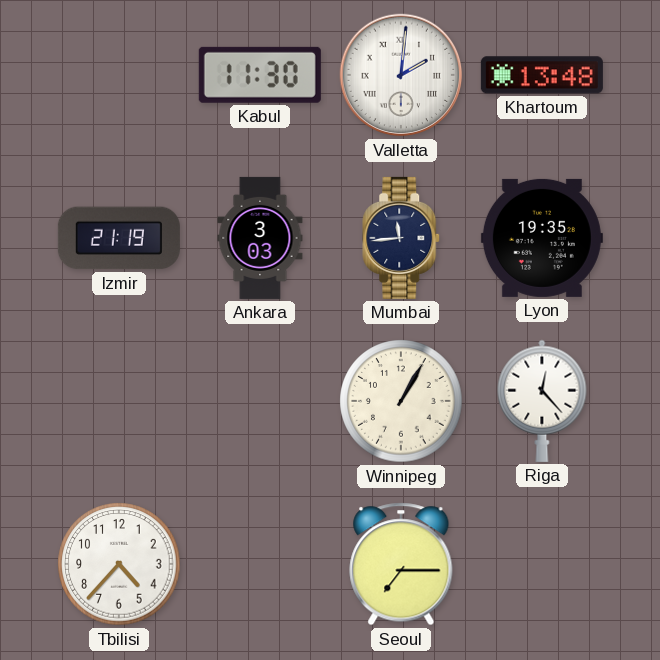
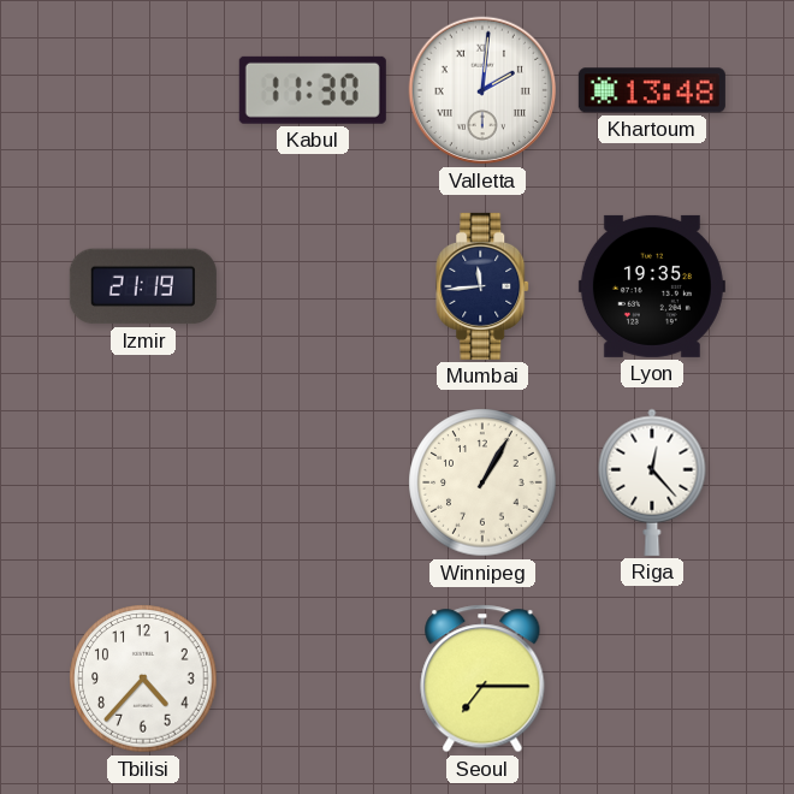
Ankara: 3:03 -> none
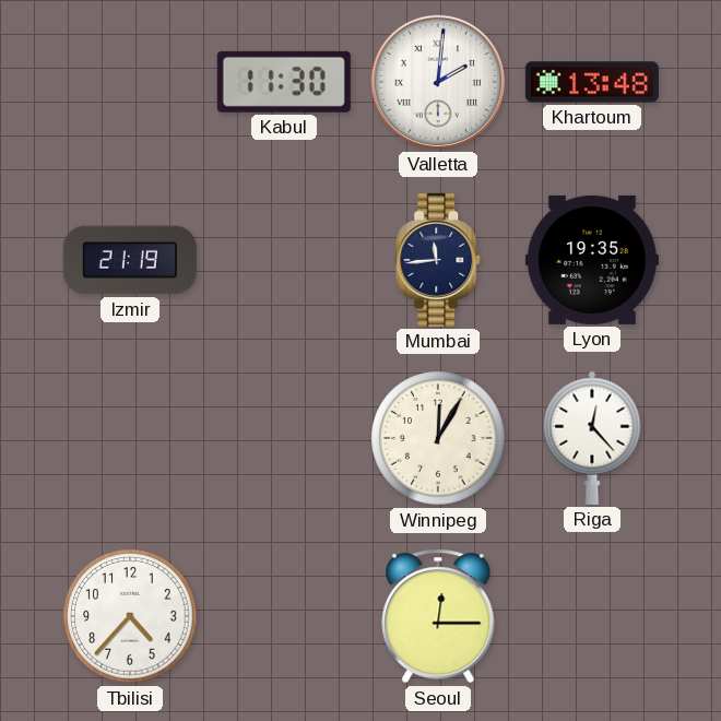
Winnipeg: 1:05 -> 12:05
Seoul: 7:15 -> 12:15
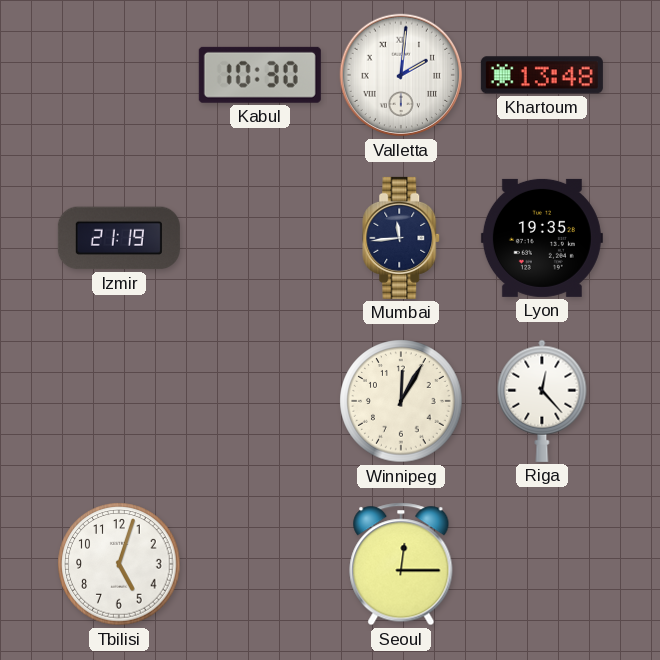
Kabul: 11:30 -> 10:30
Tbilisi: 4:37 -> 5:03
